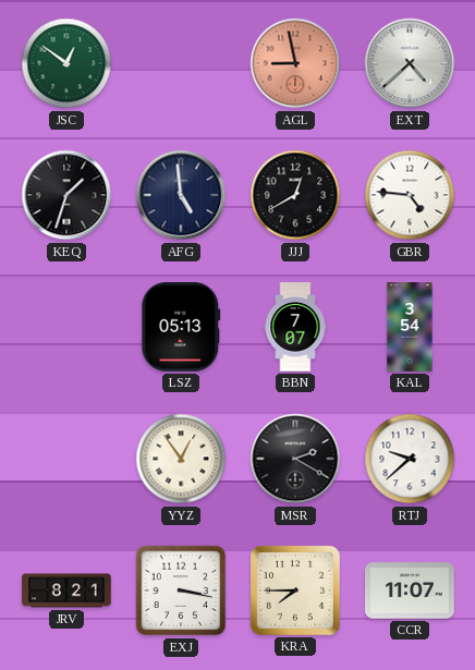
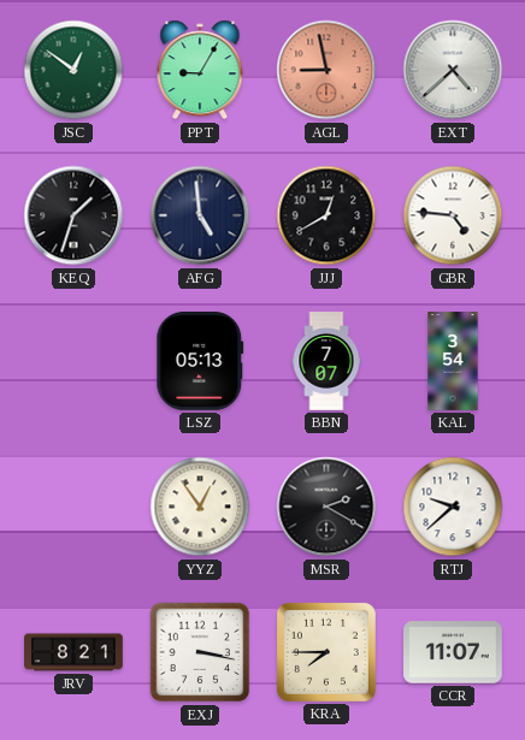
PPT: none -> 9:05
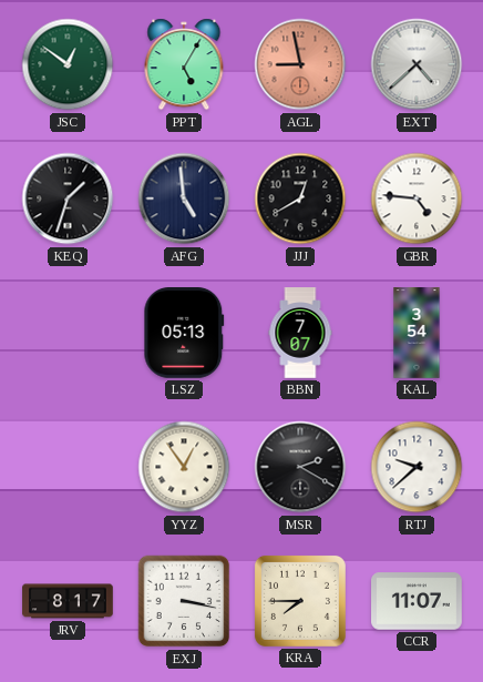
PPT: 9:05 -> 5:05
JRV: 8:21 -> 8:17
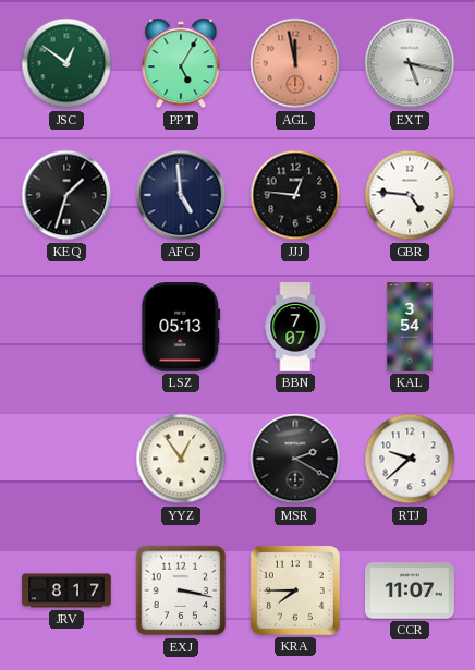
AGL: 8:58 -> 11:58
EXT: 4:38 -> 5:17
JJJ: 12:40 -> 12:46
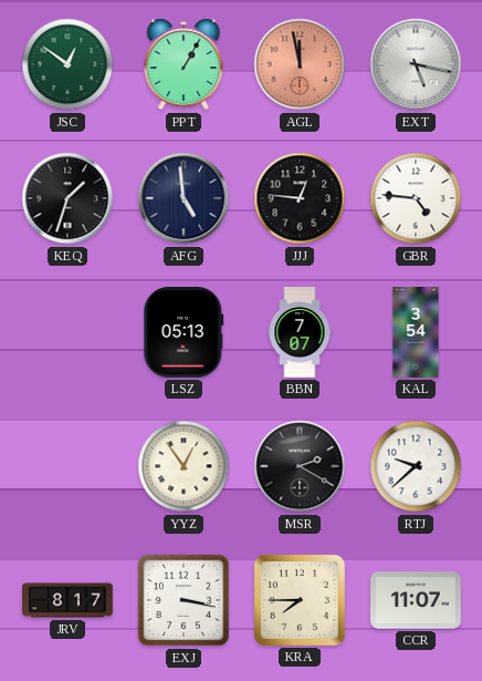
PPT: 5:05 -> 1:05
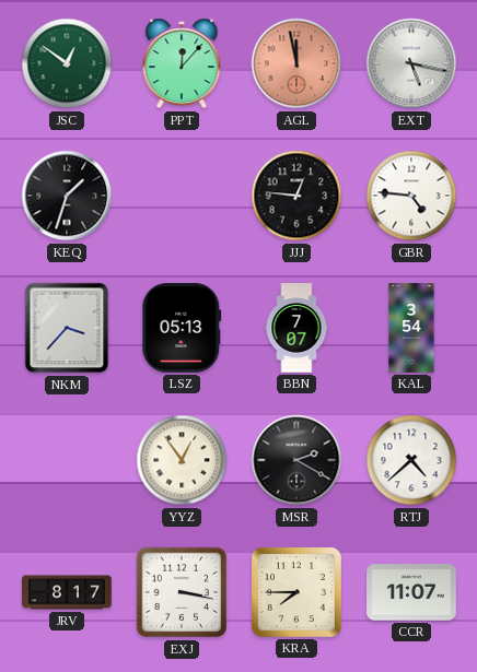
PPT: 1:05 -> 12:07
AFG: 4:59 -> none
NKM: none -> 3:37
RTJ: 9:38 -> 4:38
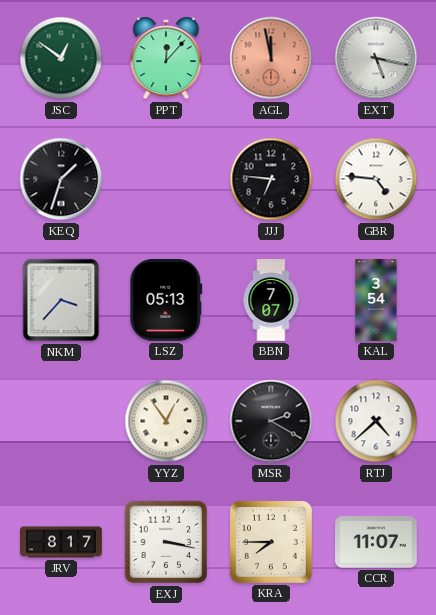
JJJ: 12:46 -> 6:46
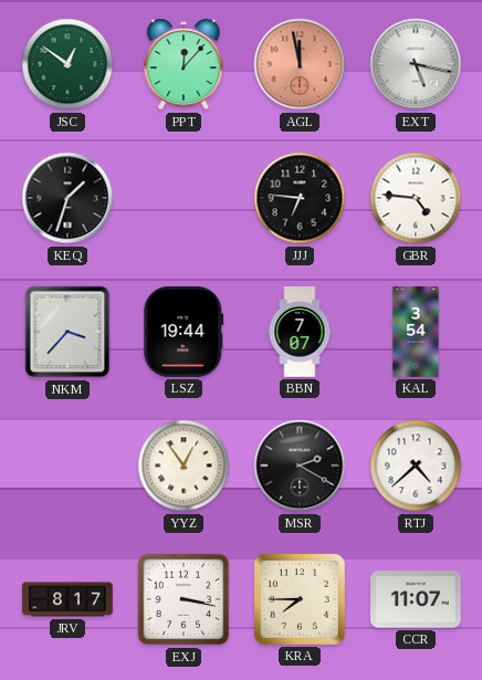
LSZ: 05:13 -> 19:44
